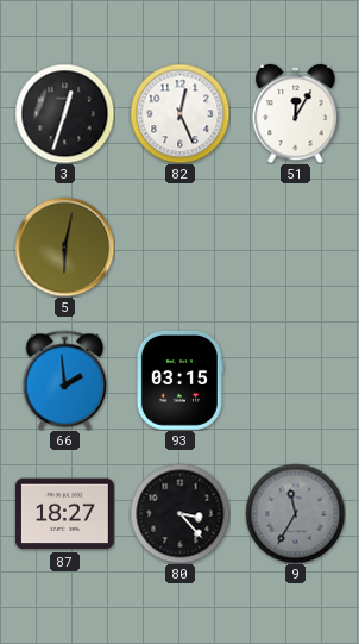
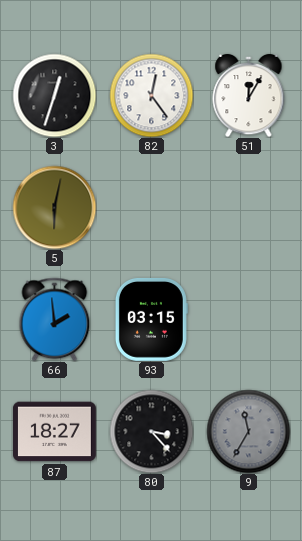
82: 12:26 -> 12:24
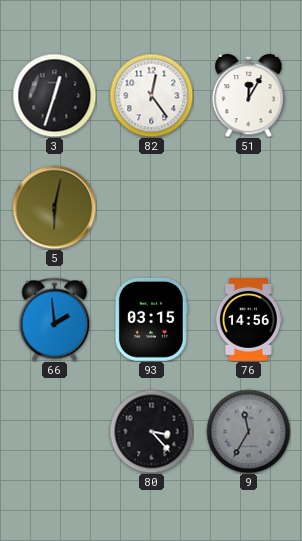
76: none -> 14:56
87: 18:27 -> none
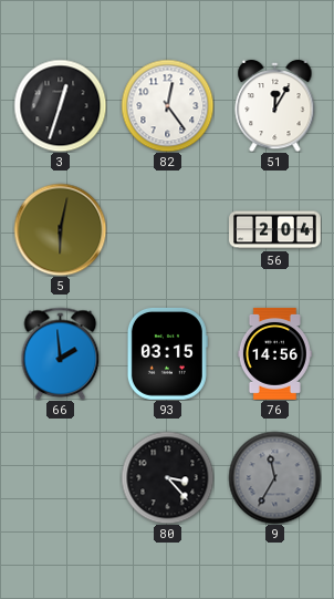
56: none -> 2:04
